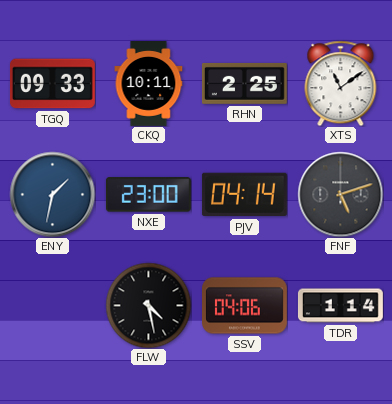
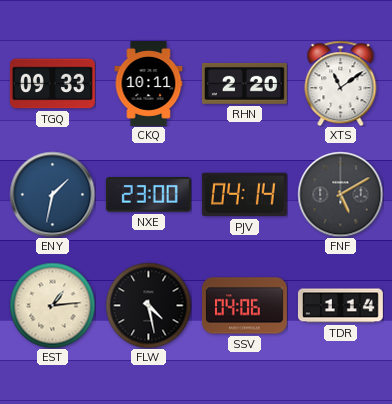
RHN: 2:25 -> 2:20
FNF: 5:12 -> 5:10
EST: none -> 1:14
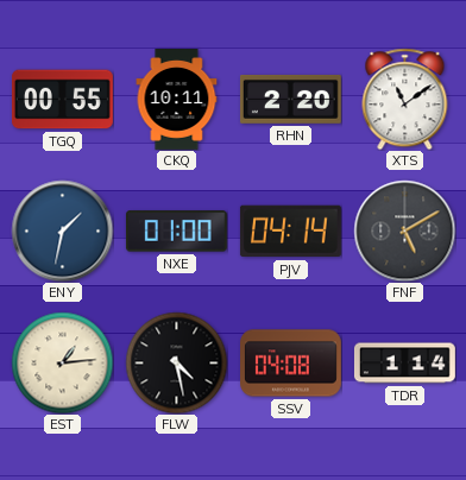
TGQ: 09:33 -> 00:55
NXE: 23:00 -> 01:00
SSV: 04:06 -> 04:08
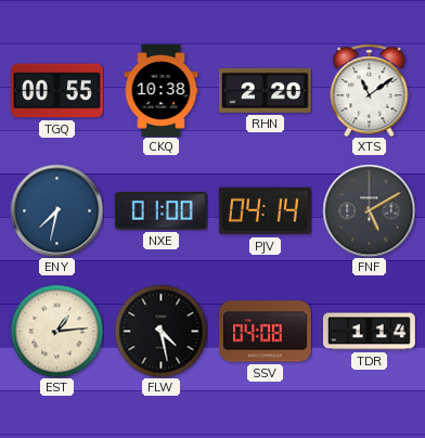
CKQ: 10:11 -> 10:38
ENY: 1:32 -> 7:32
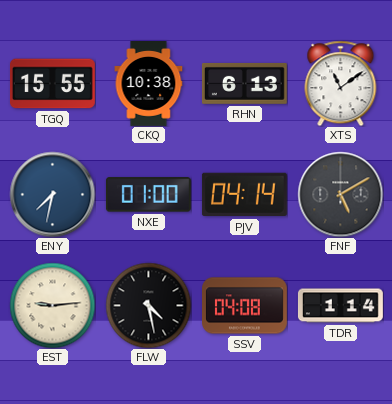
TGQ: 00:55 -> 15:55
RHN: 2:20 -> 6:13
EST: 1:14 -> 9:14
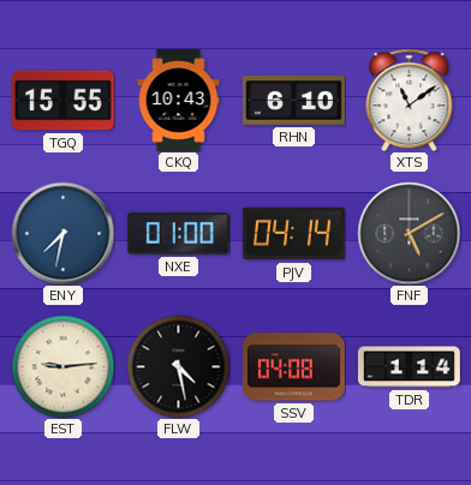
CKQ: 10:38 -> 10:43
RHN: 6:13 -> 6:10
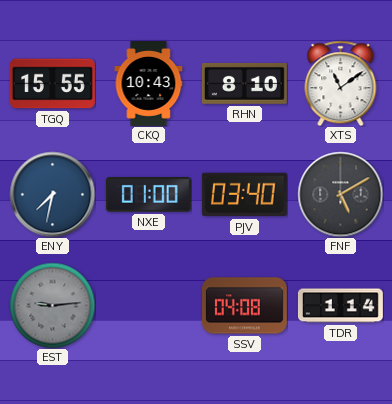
RHN: 6:10 -> 8:10
PJV: 04:14 -> 03:40
EST dial: cream -> grey
FLW: 4:28 -> none
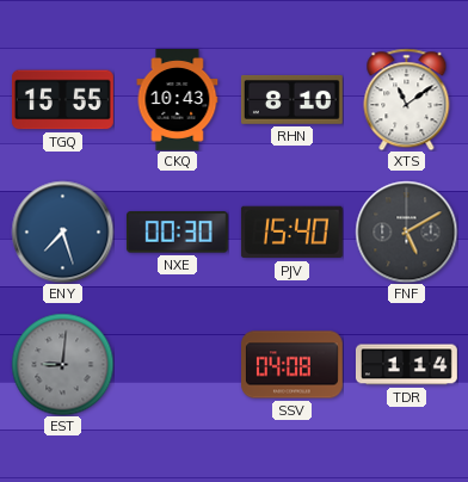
ENY: 7:32 -> 7:27
NXE: 01:00 -> 00:30
PJV: 03:40 -> 15:40
EST: 9:14 -> 9:01
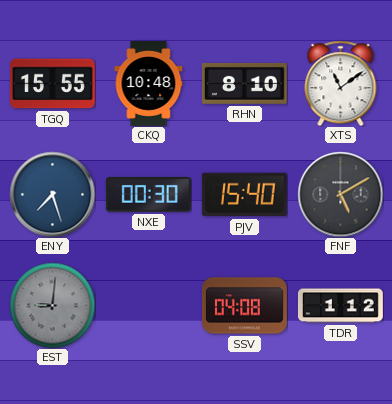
CKQ: 10:43 -> 10:48
TDR: 1:14 -> 1:12
